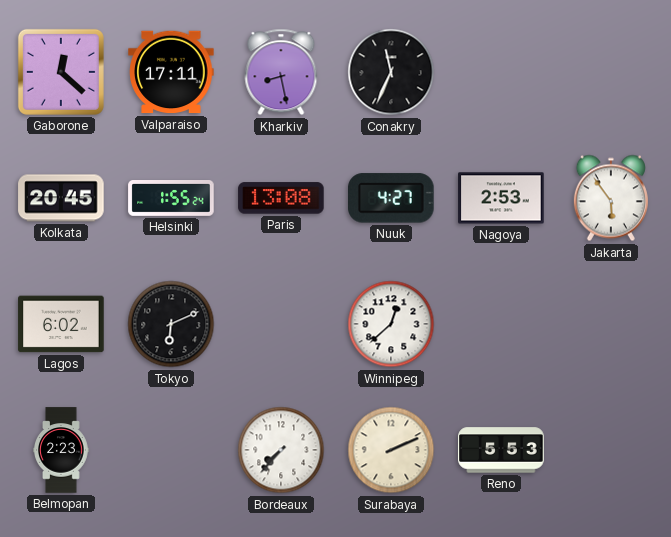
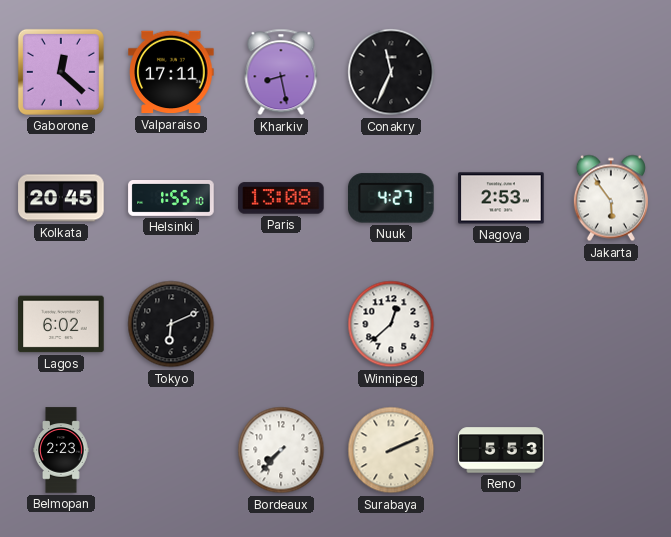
Helsinki: 1:55:24 -> 1:55:10
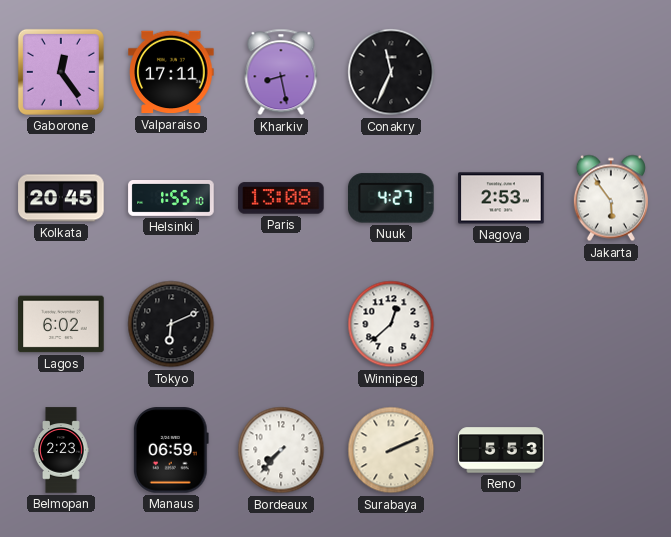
Gaborone: 12:22 -> 12:24
Manaus: none -> 06:59
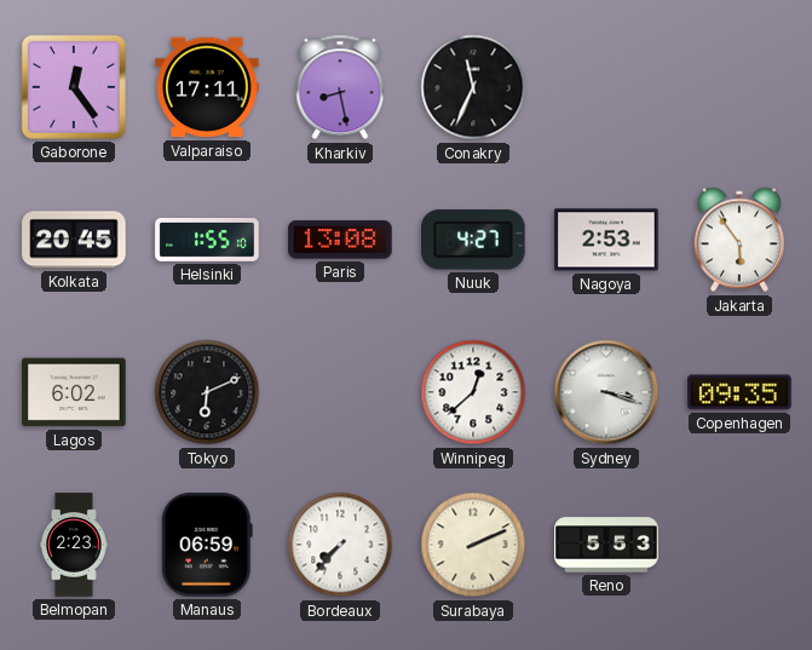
Sydney: none -> 3:18
Copenhagen: none -> 09:35
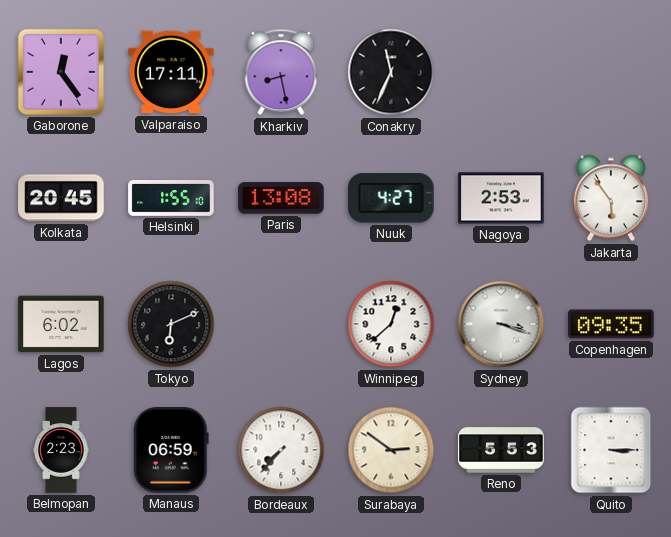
Surabaya: 2:11 -> 2:51
Quito: none -> 3:15
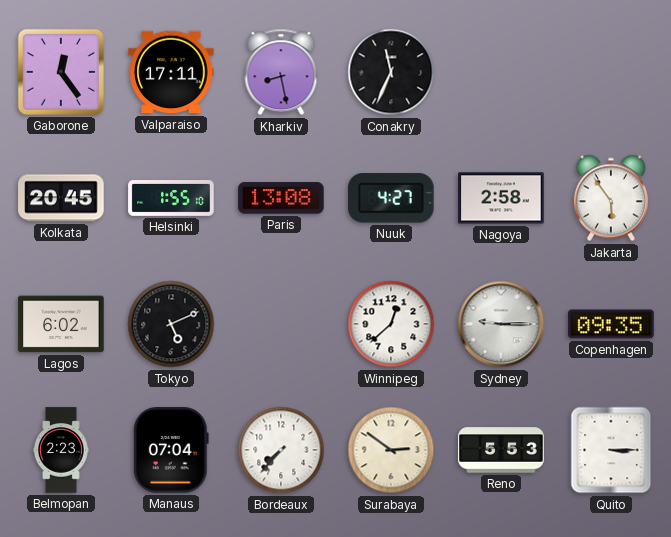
Nagoya: 2:53 -> 2:58
Tokyo: 6:11 -> 5:11
Sydney: 3:18 -> 9:15
Manaus: 06:59 -> 07:04
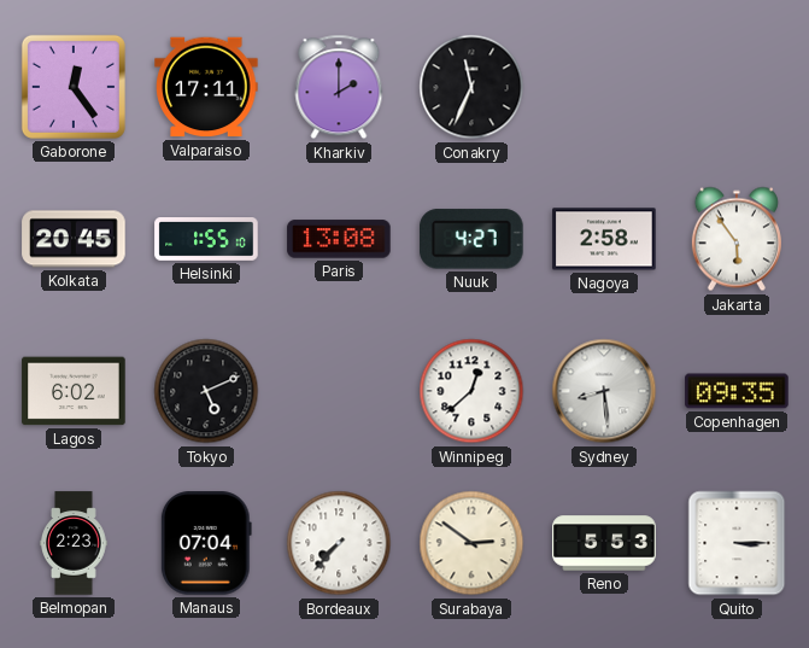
Kharkiv: 8:28 -> 2:00
Sydney: 9:15 -> 8:29
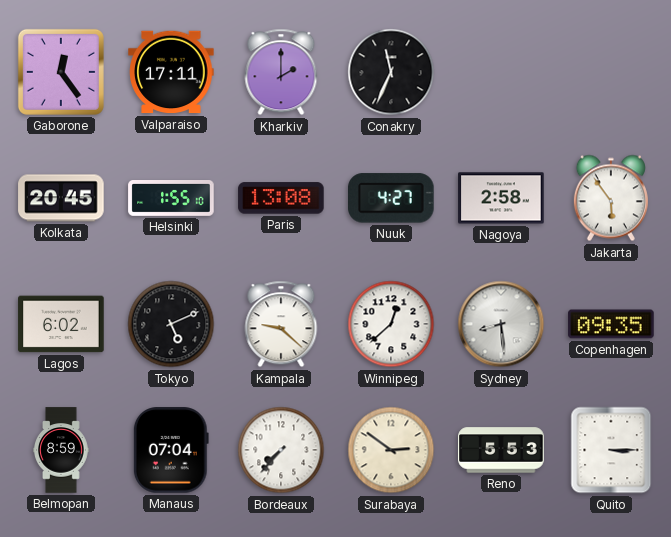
Kampala: none -> 9:22
Belmopan: 2:23 -> 8:59
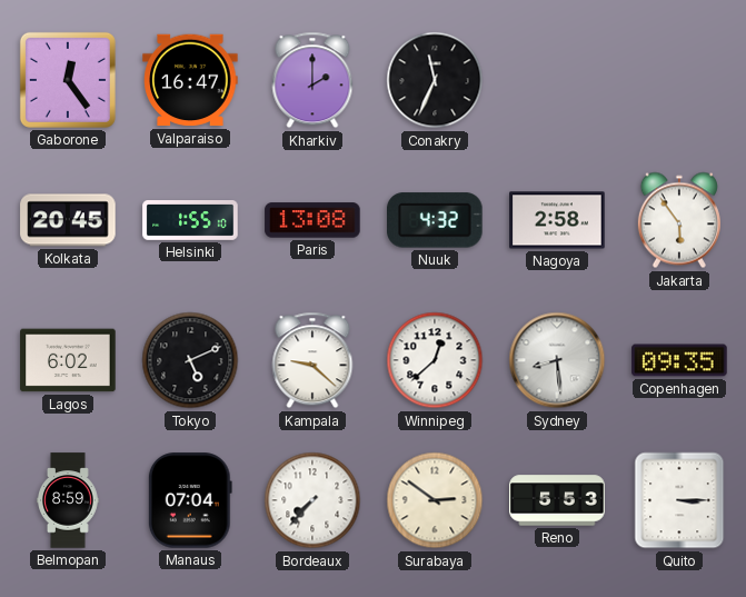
Valparaiso: 17:11 -> 16:47
Nuuk: 4:27 -> 4:32
